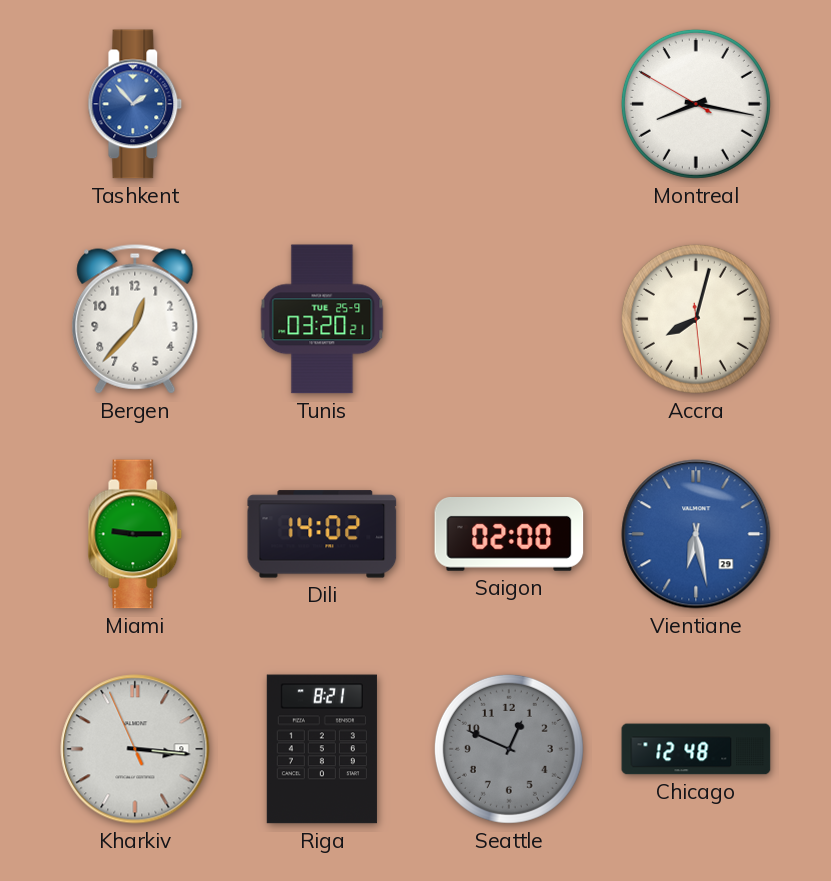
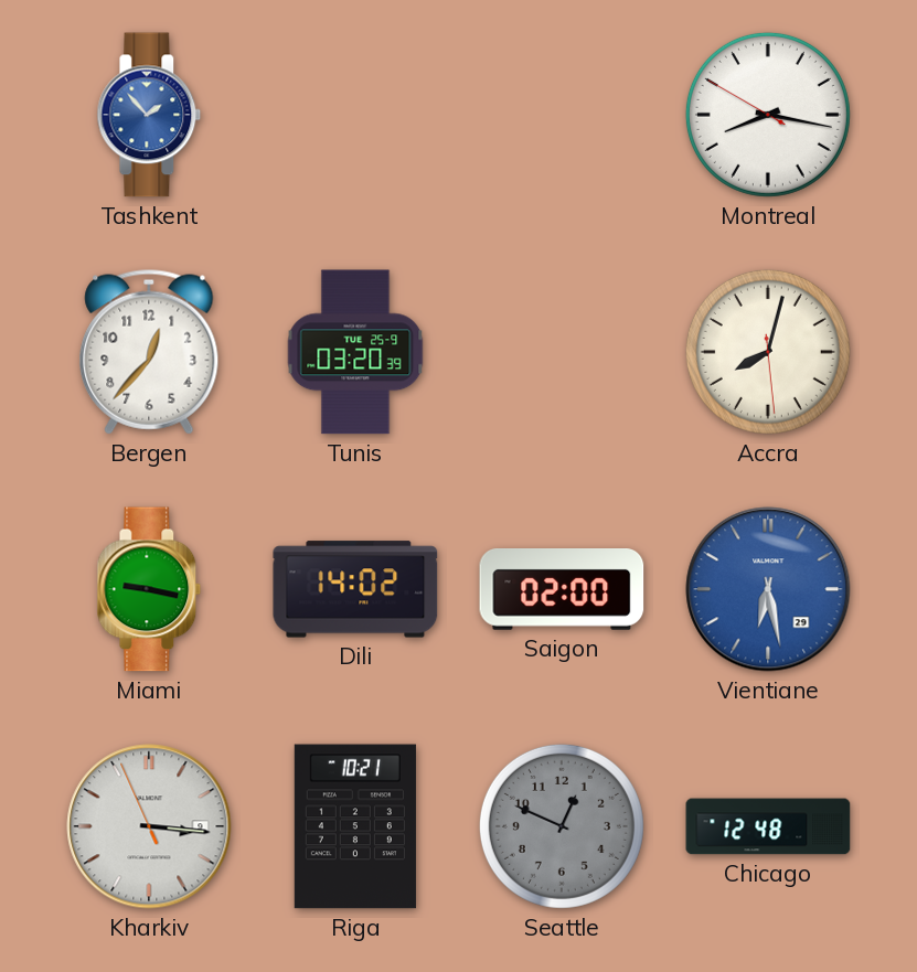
Tunis: 03:20:21 -> 03:20:39
Miami: 9:15 -> 9:17
Riga: 8:21 -> 10:21
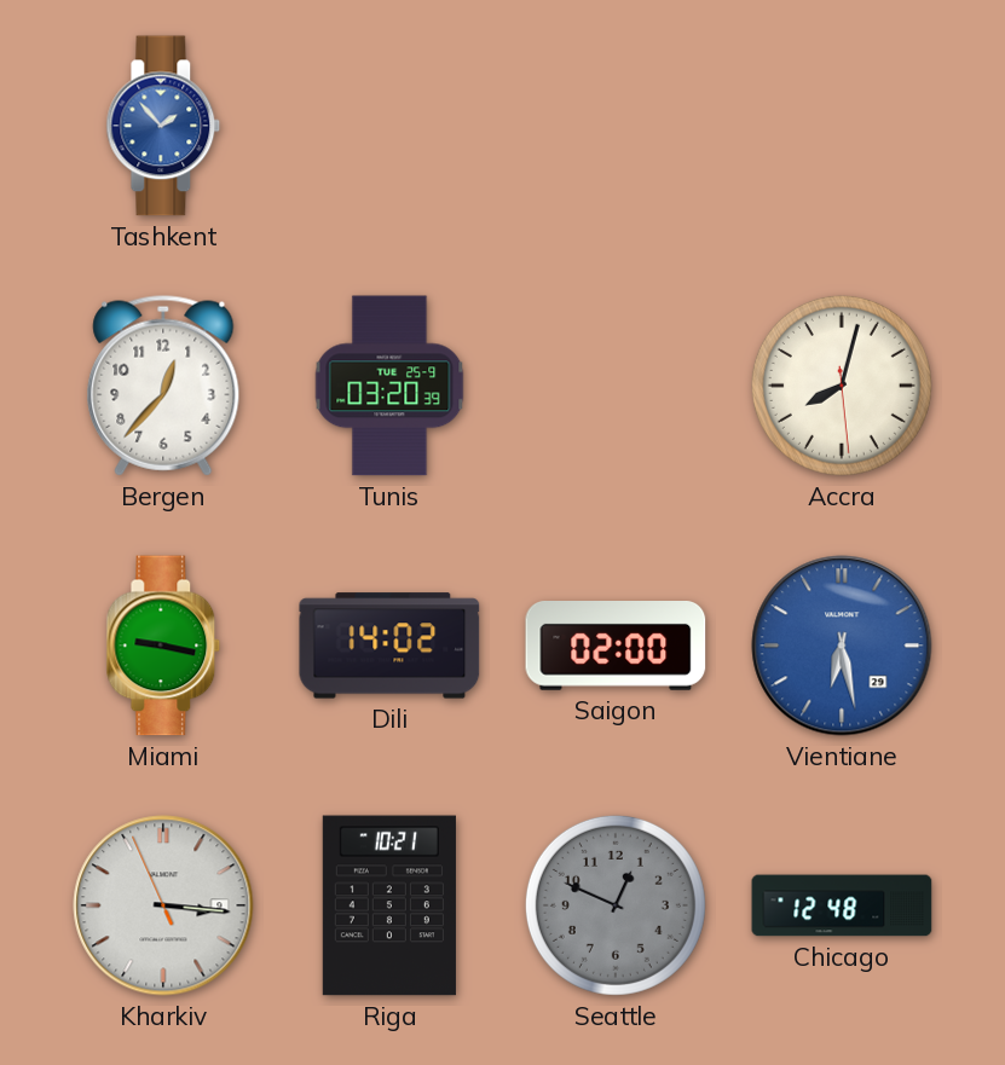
Montreal: 8:16 -> none
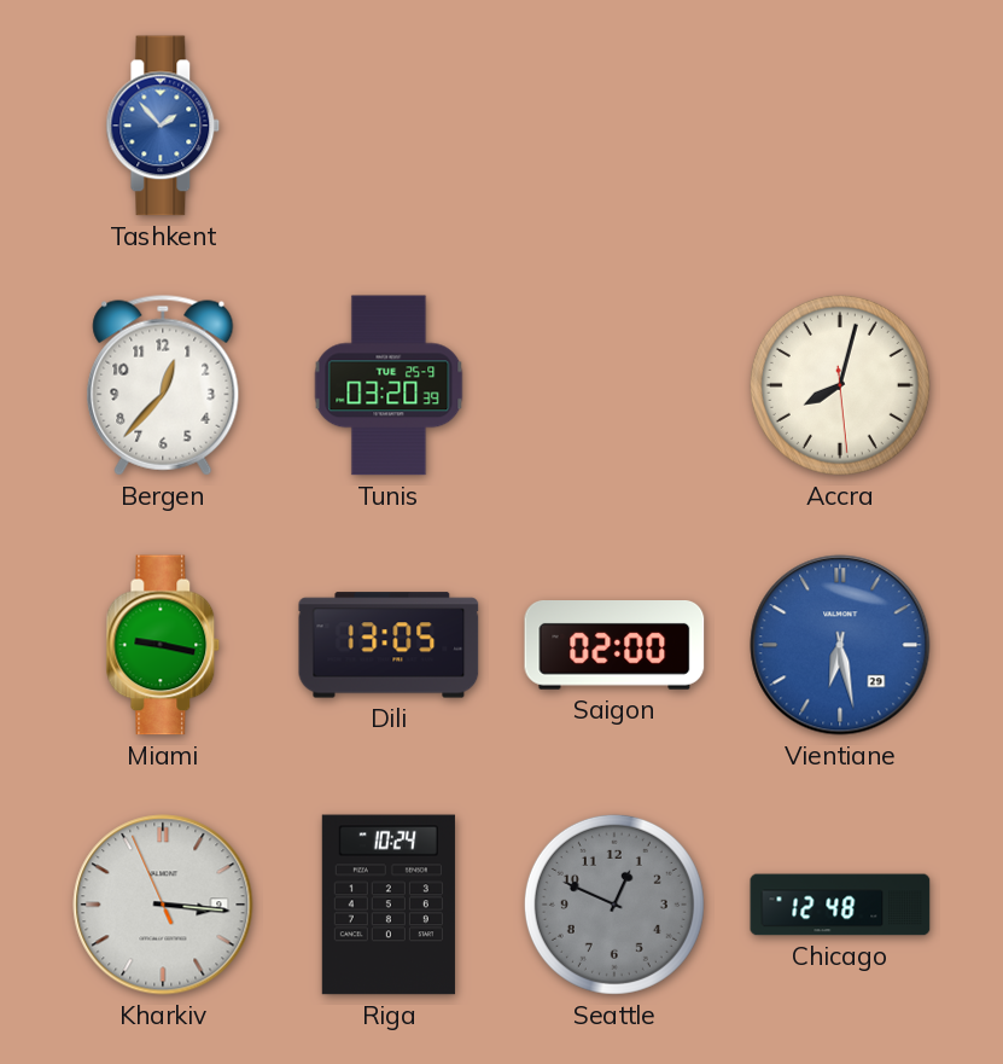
Dili: 14:02 -> 13:05
Riga: 10:21 -> 10:24
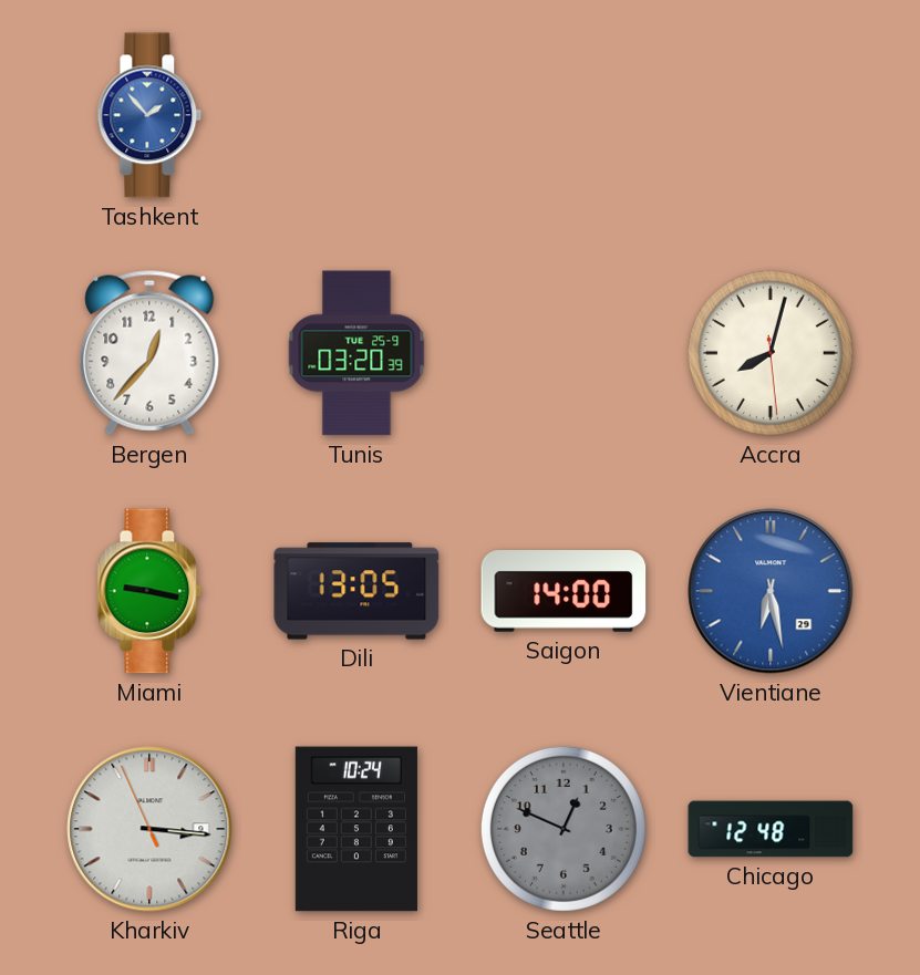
Saigon: 02:00 -> 14:00
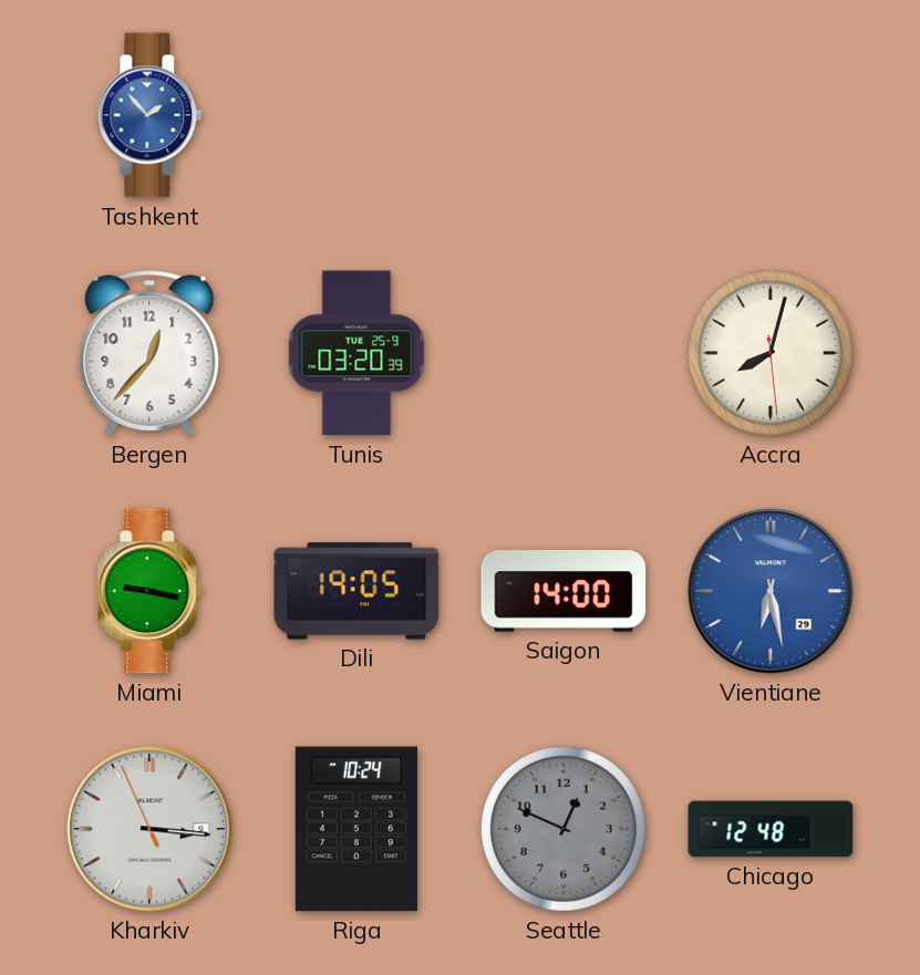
Dili: 13:05 -> 19:05
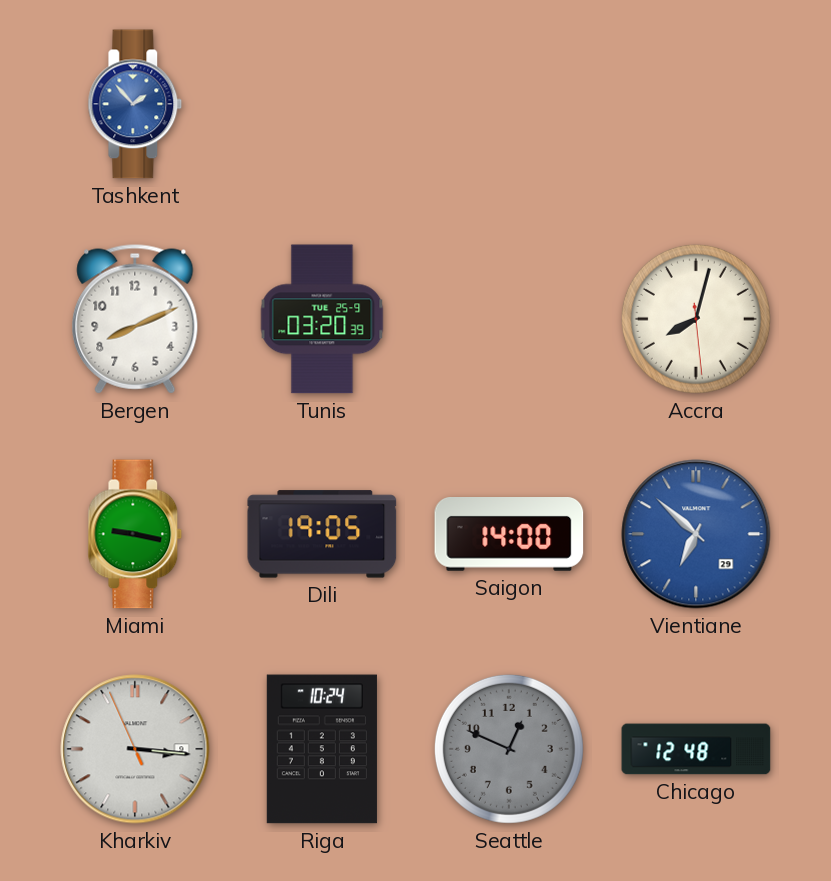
Bergen: 12:37 -> 8:11
Vientiane: 6:28 -> 6:52
